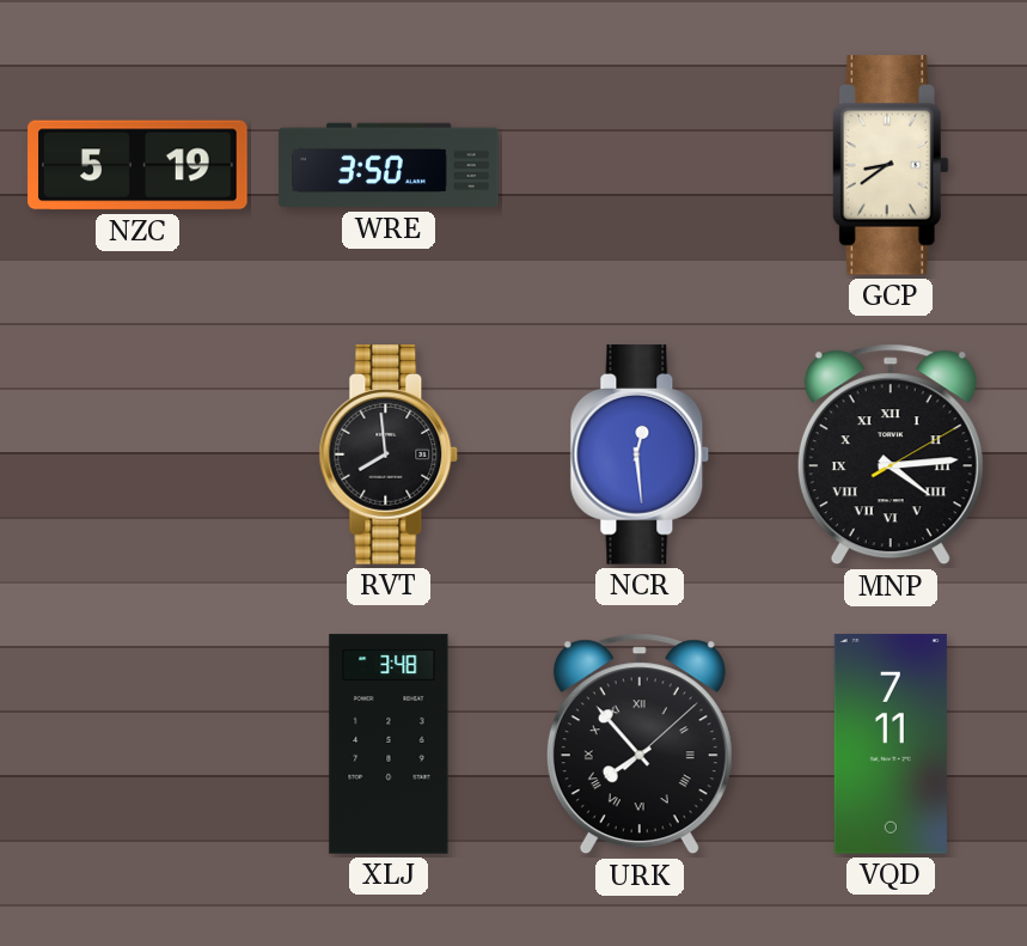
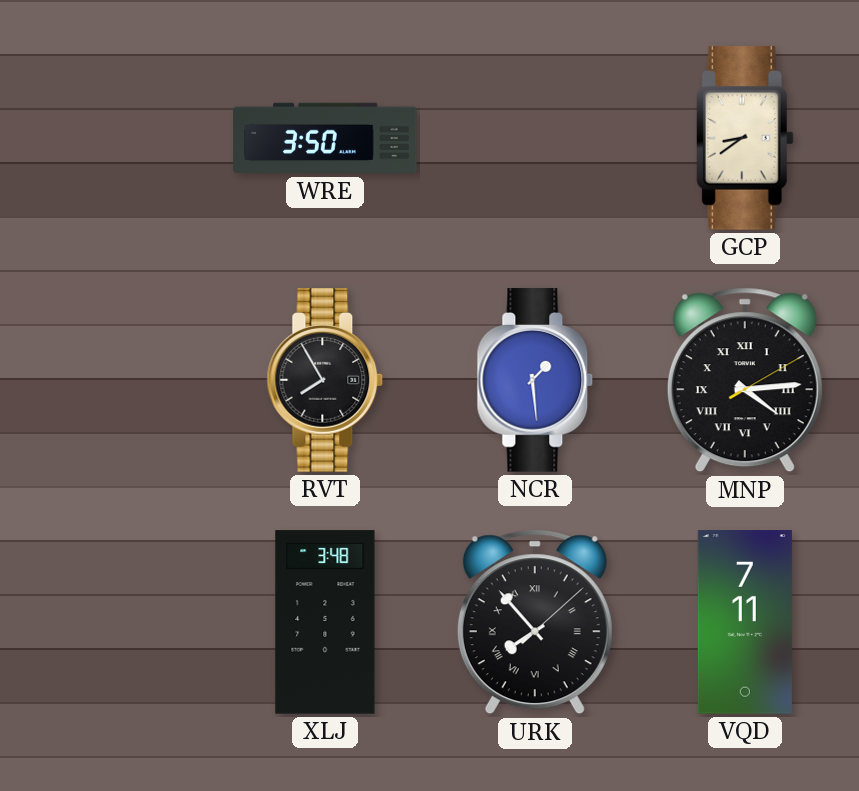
NZC: 5:19 -> none
RVT: 7:59 -> 7:55
NCR: 12:29 -> 1:29
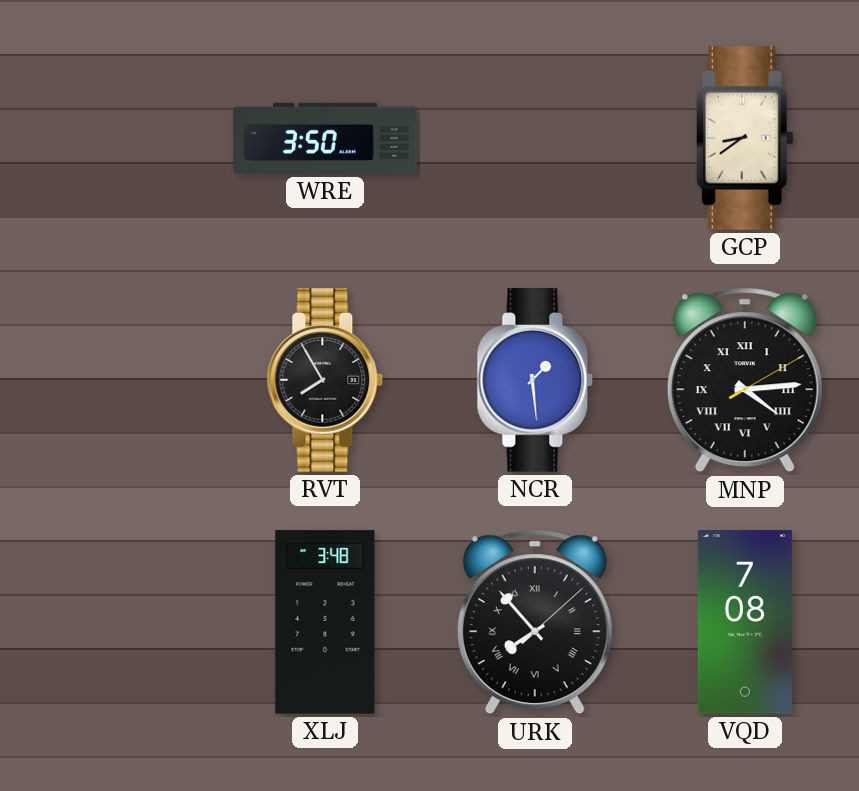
VQD: 7:11 -> 7:08
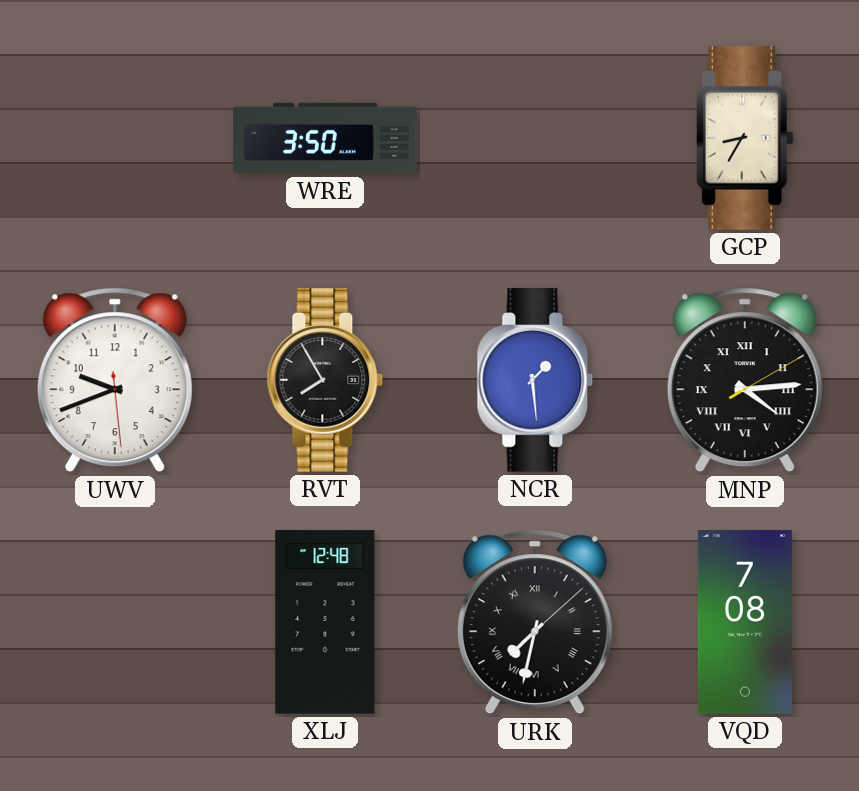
GCP: 8:39 -> 8:35
UWV: none -> 9:41
XLJ: 3:48 -> 12:48
URK: 7:53 -> 7:32
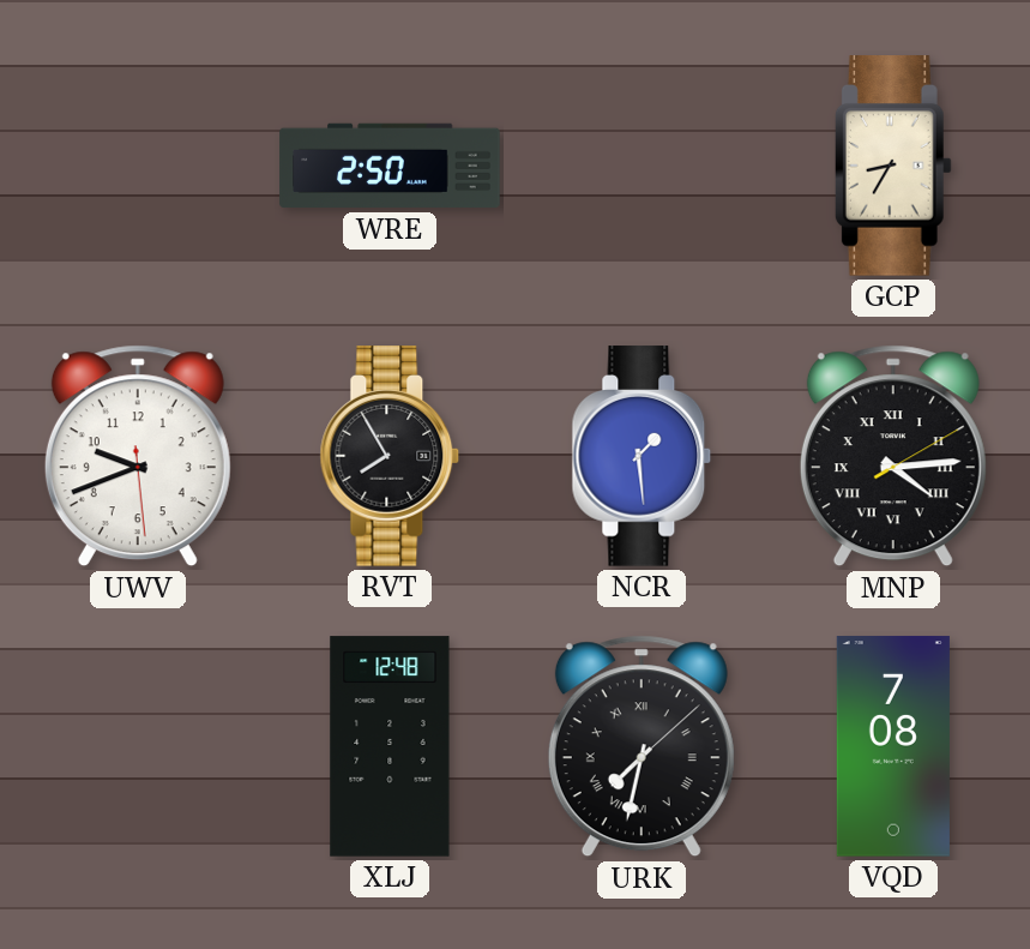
WRE: 3:50 -> 2:50
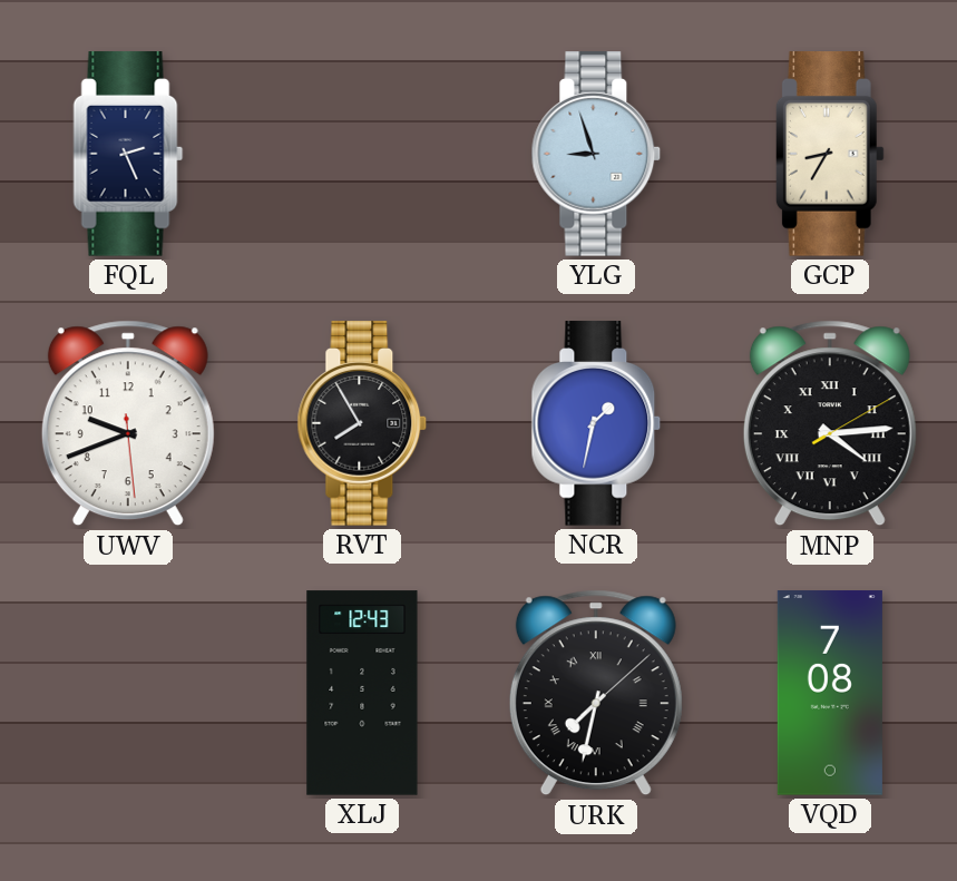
FQL: none -> 2:26
WRE: 2:50 -> none
YLG: none -> 8:57
NCR: 1:29 -> 1:32
XLJ: 12:48 -> 12:43
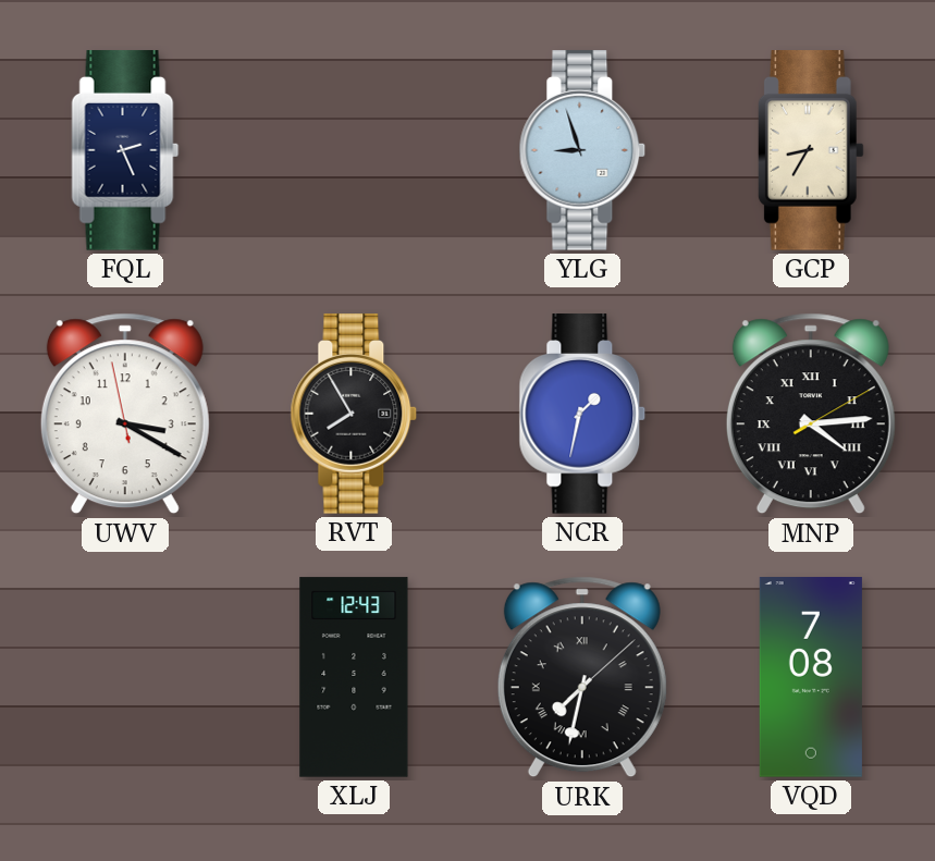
UWV: 9:41 -> 3:19
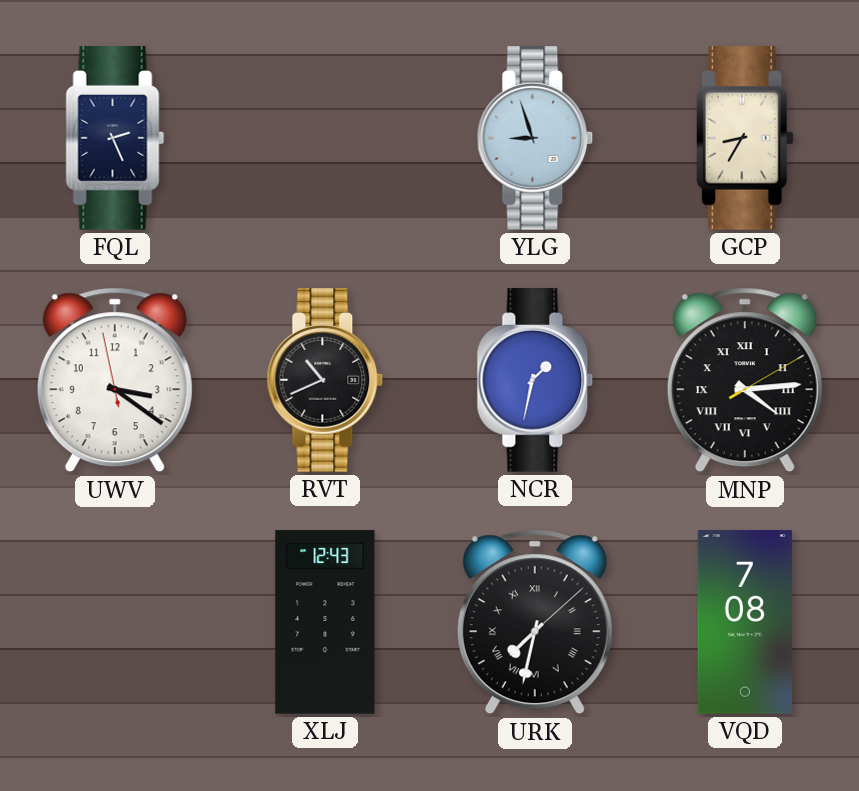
UWV: 3:19 -> 3:20
RVT: 7:55 -> 10:41
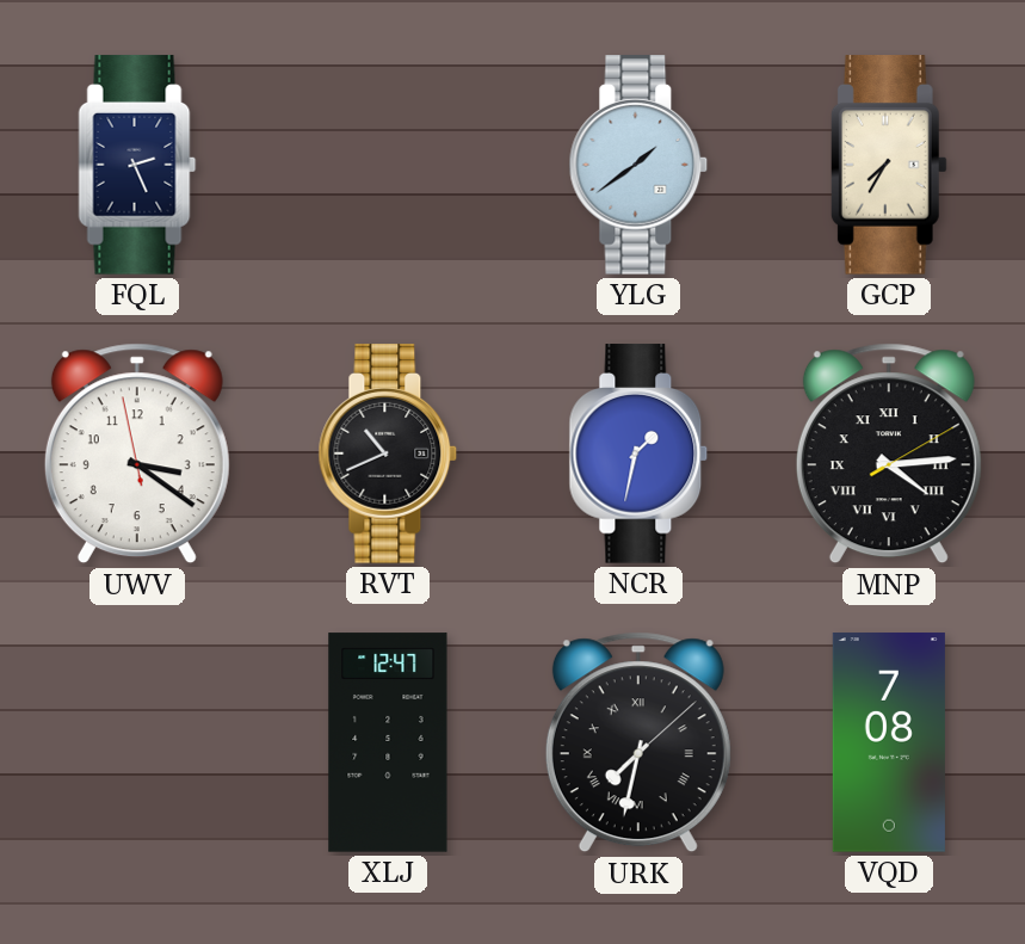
YLG: 8:57 -> 1:39
GCP: 8:35 -> 7:35
XLJ: 12:43 -> 12:47
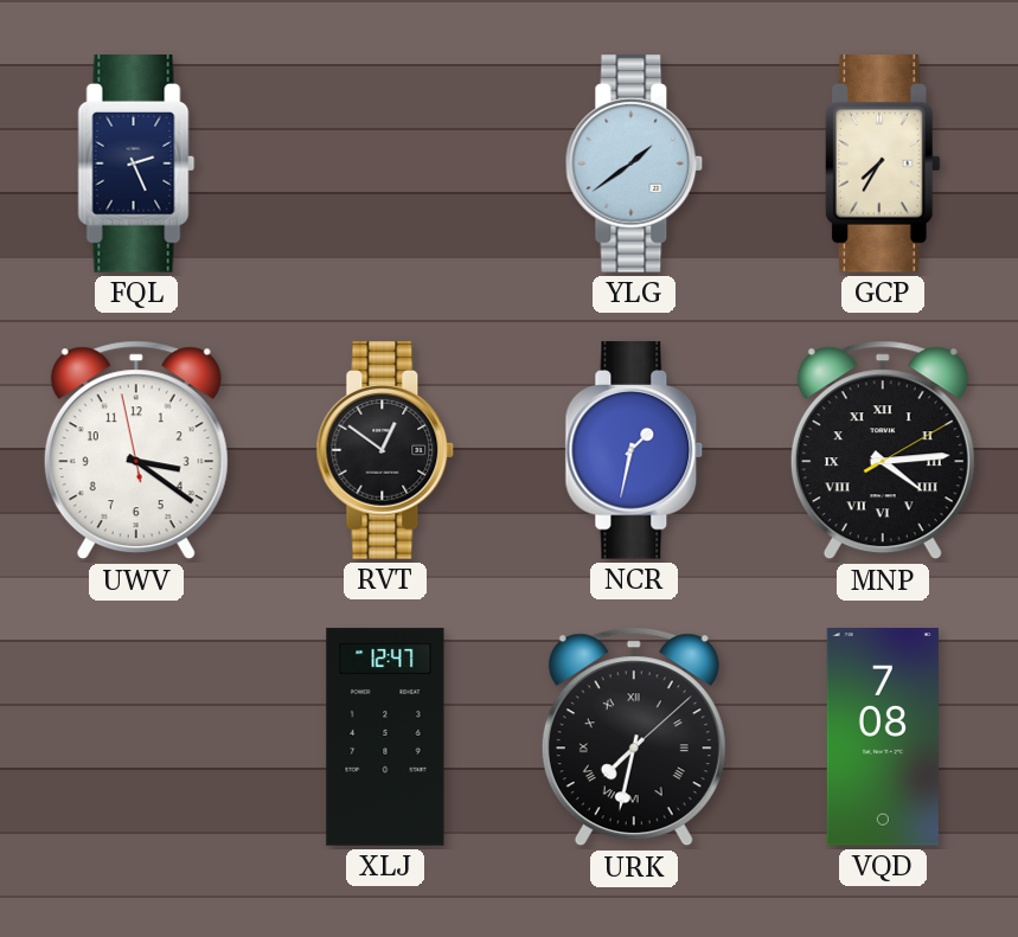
RVT: 10:41 -> 12:51
